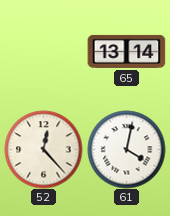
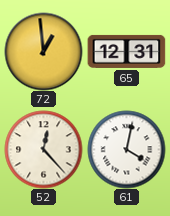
72: none -> 12:59
65: 13:14 -> 12:31
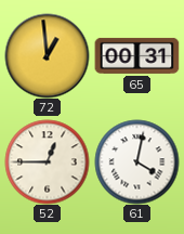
65: 12:31 -> 00:31
52: 12:23 -> 12:45
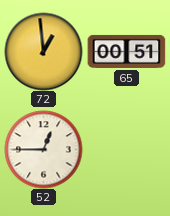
65: 00:31 -> 00:51
61: 4:02 -> none
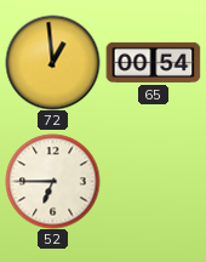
65: 00:51 -> 00:54
52: 12:45 -> 6:45
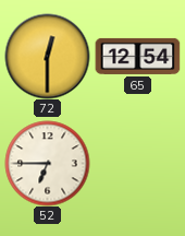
72: 12:59 -> 12:30
65: 00:54 -> 12:54
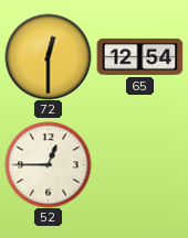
52: 6:45 -> 12:45
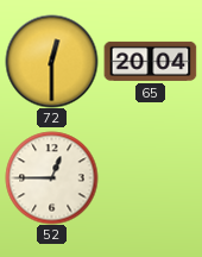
65: 12:54 -> 20:04
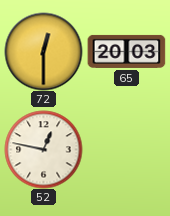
65: 20:04 -> 20:03
52: 12:45 -> 12:47
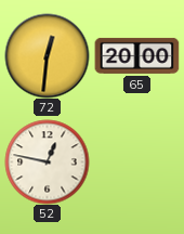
72: 12:30 -> 12:31
65: 20:03 -> 20:00
